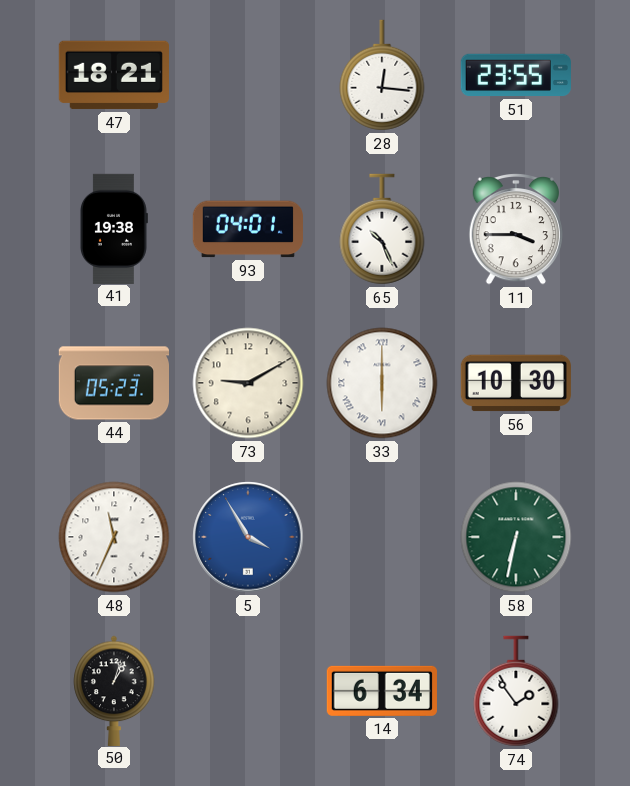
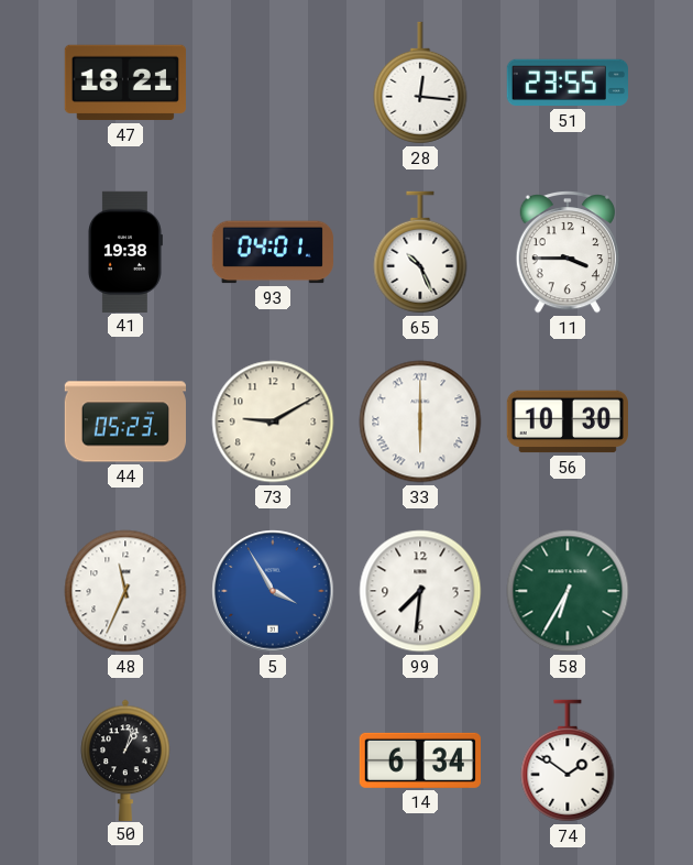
99: none -> 7:31
58: 6:32 -> 6:35
74: 1:54 -> 1:51
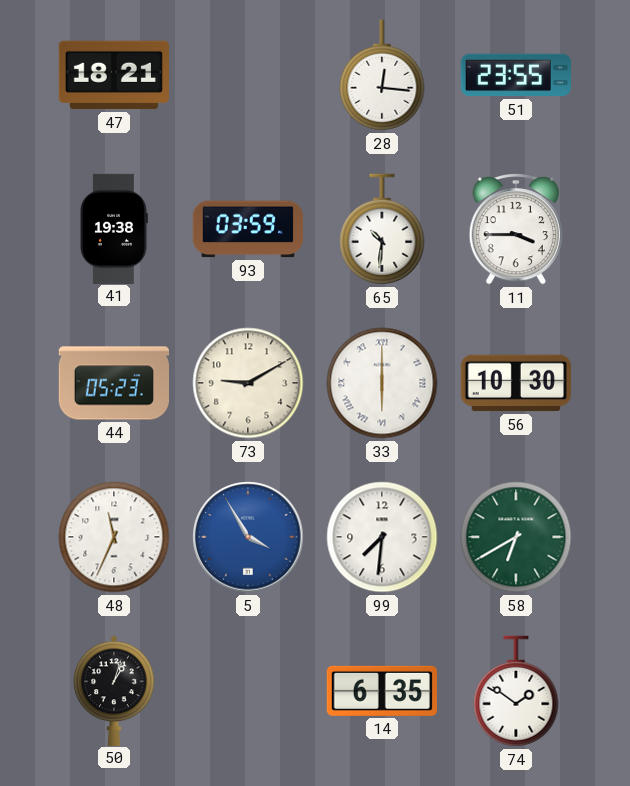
93: 04:01 -> 03:59
65: 10:26 -> 10:31
58: 6:35 -> 6:40
14: 6:34 -> 6:35
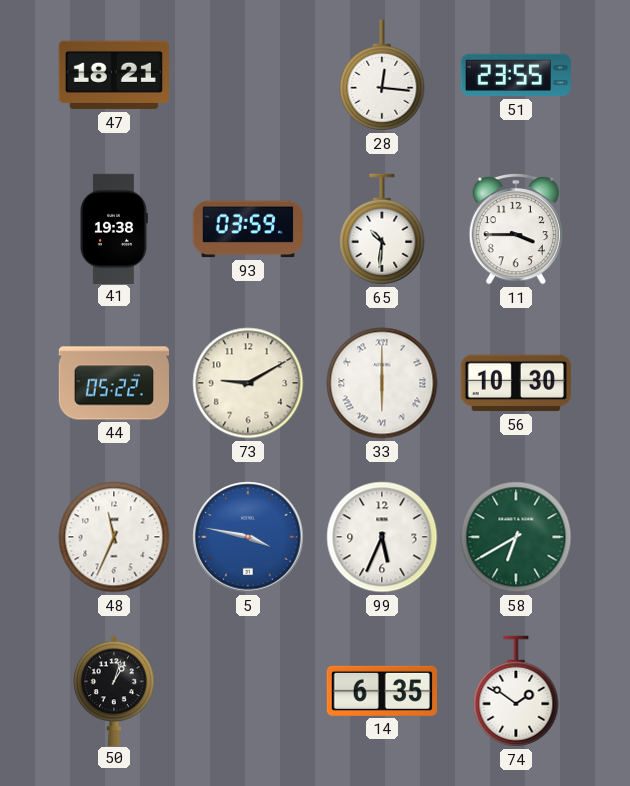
44: 05:23 -> 05:22
5: 3:55 -> 3:47
99: 7:31 -> 5:34
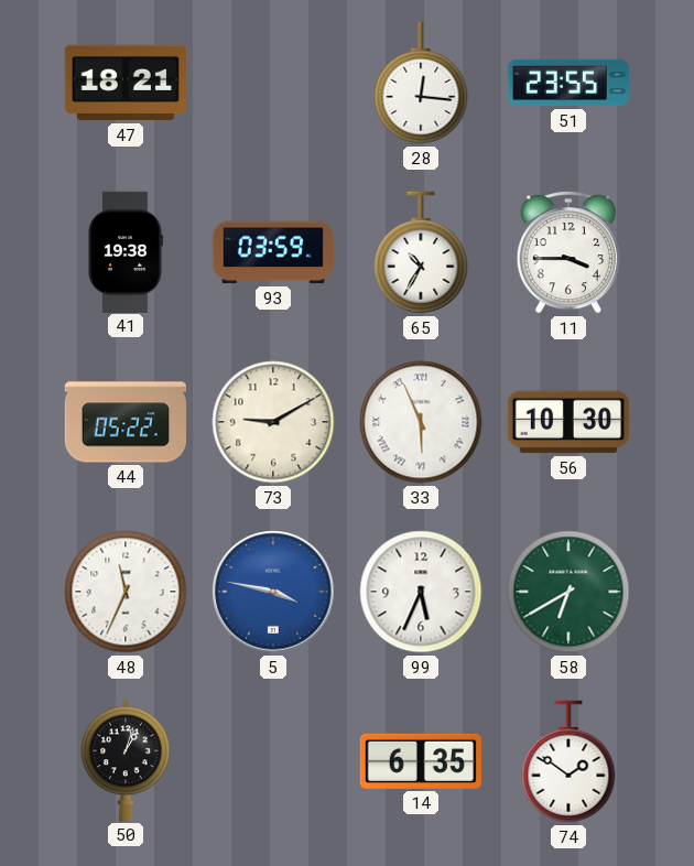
65: 10:31 -> 10:35
33: 6:00 -> 5:56
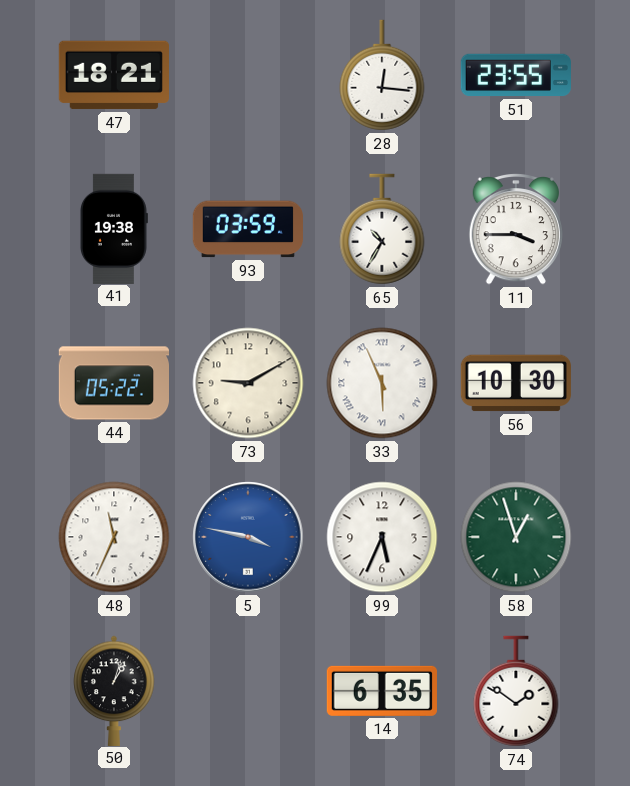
58: 6:40 -> 12:57
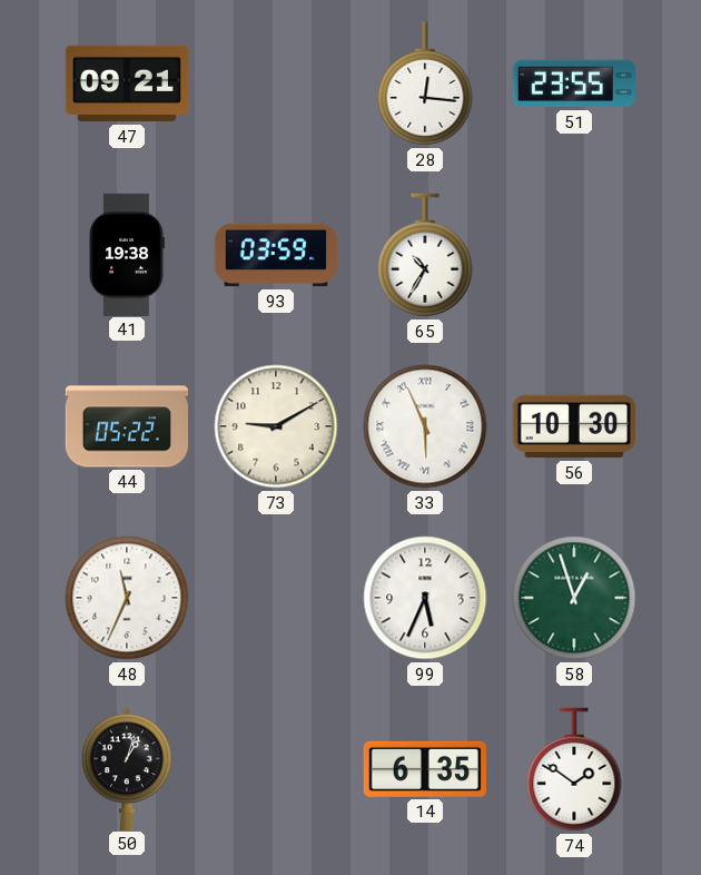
47: 18:21 -> 09:21
11: 3:45 -> none
5: 3:47 -> none
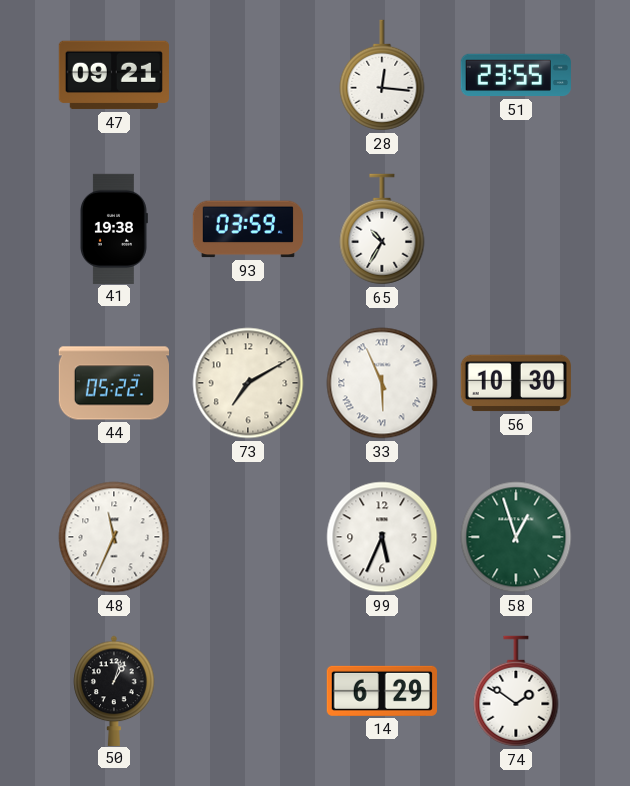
73: 9:10 -> 7:10
14: 6:35 -> 6:29
